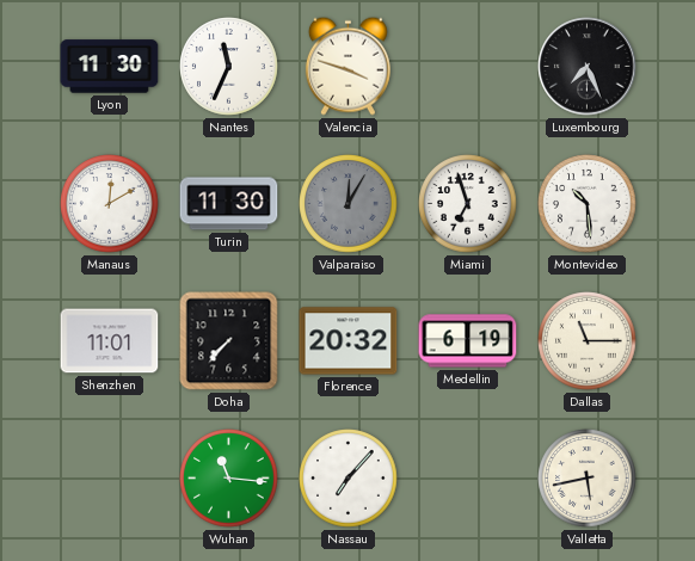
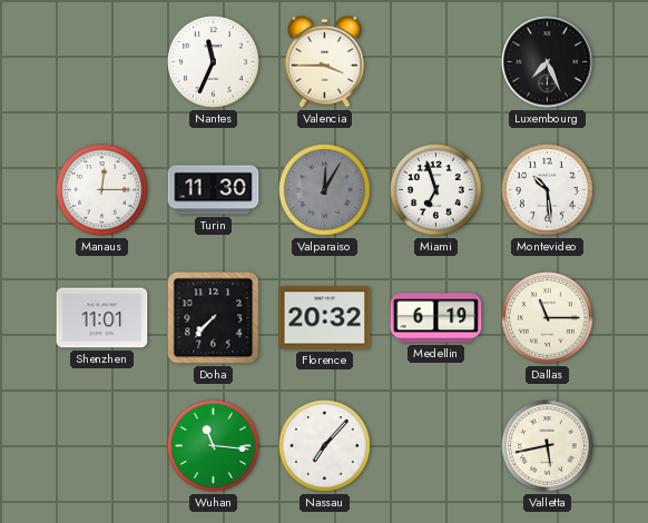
Lyon: 11:30 -> none
Valencia: 3:48 -> 3:45
Manaus: 12:10 -> 12:15
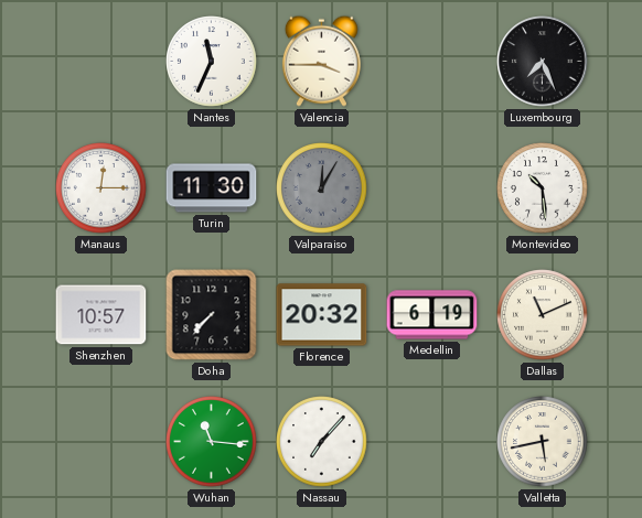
Miami: 6:57 -> none
Shenzhen: 11:01 -> 10:57
Dallas: 11:15 -> 11:11
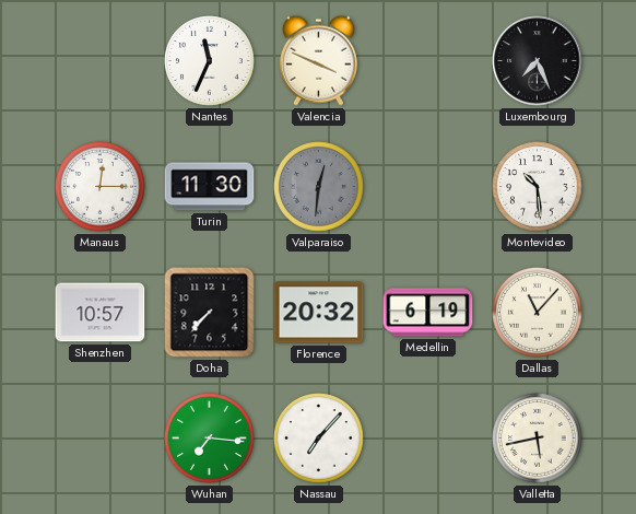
Valencia: 3:45 -> 3:49
Valparaiso: 12:05 -> 12:31
Dallas: 11:11 -> 11:07
Wuhan: 11:16 -> 7:16
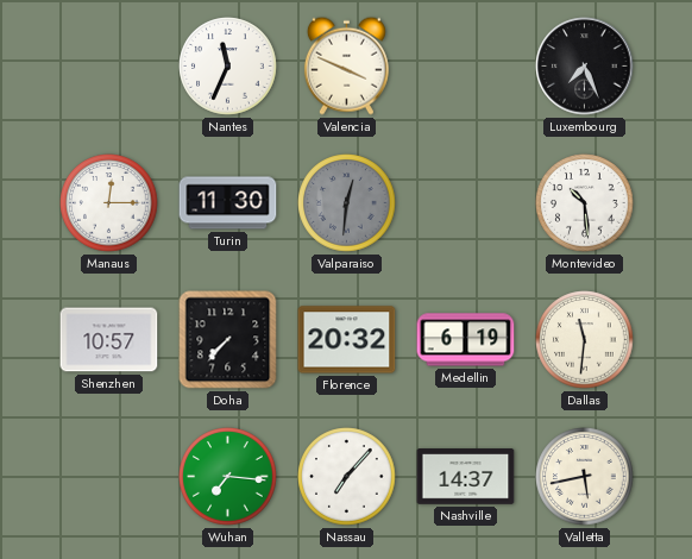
Dallas: 11:07 -> 11:31
Nashville: none -> 14:37
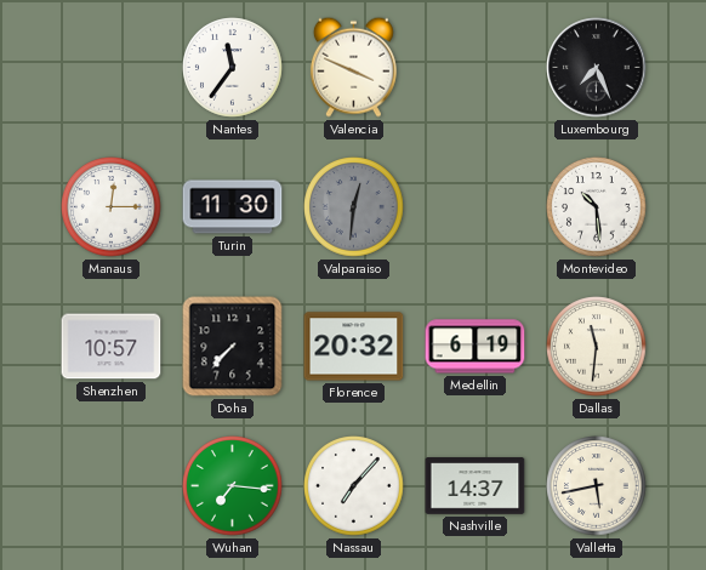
Nantes: 11:34 -> 11:36
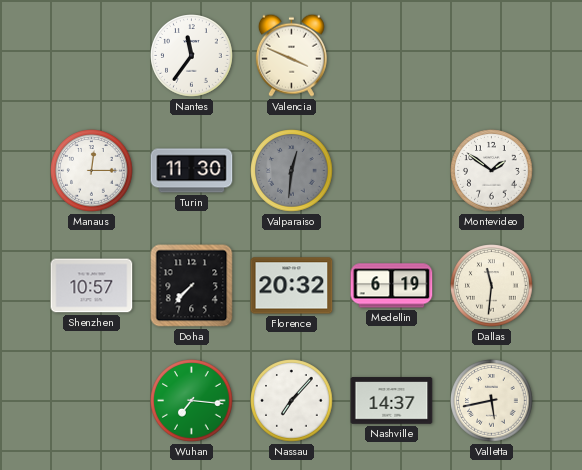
Luxembourg: 7:26 -> none
Montevideo: 10:29 -> 1:51
